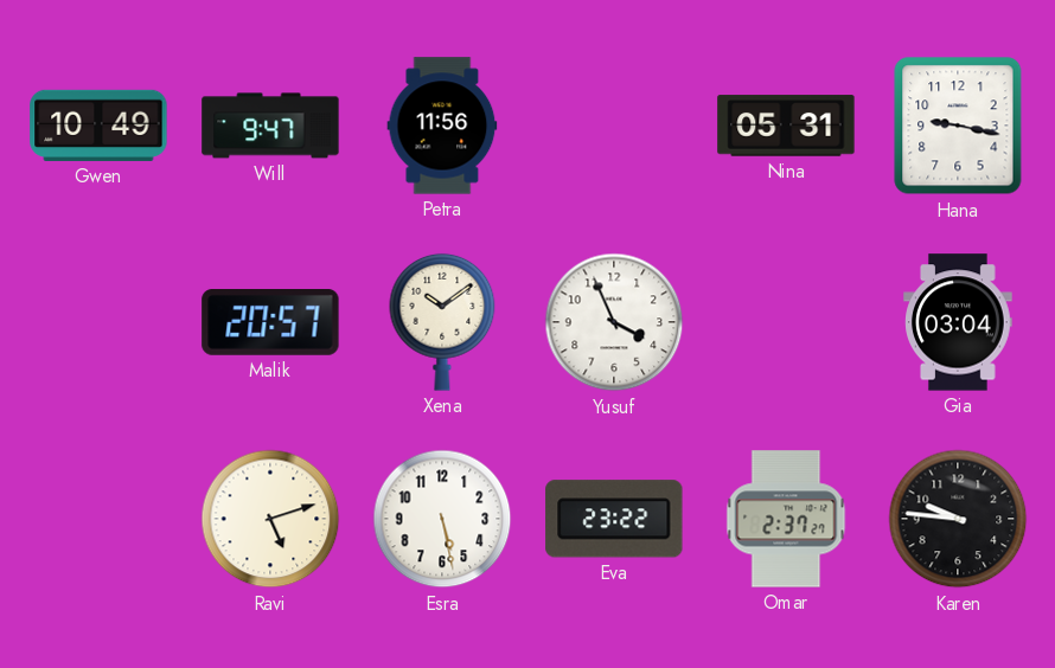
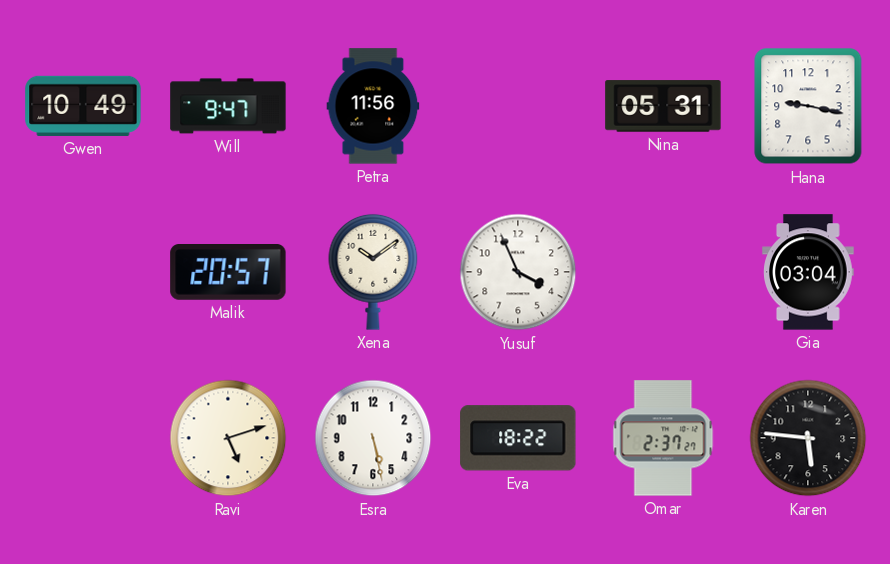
Eva: 23:22 -> 18:22
Karen: 9:46 -> 5:46
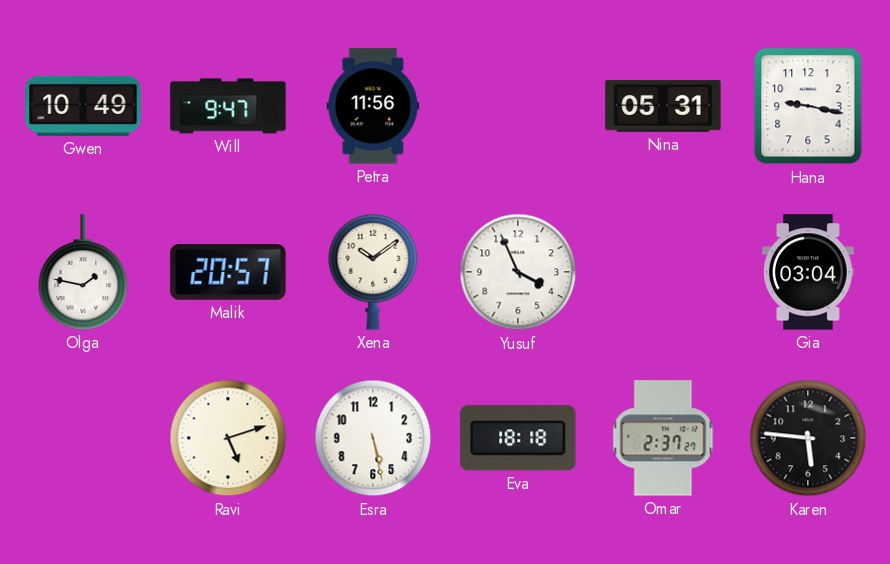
Olga: none -> 1:47
Eva: 18:22 -> 18:18
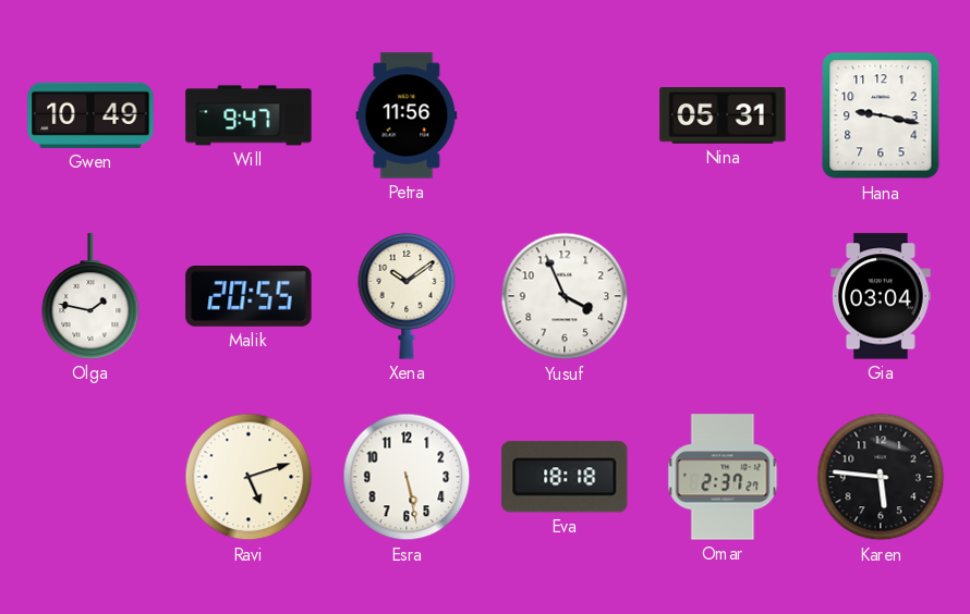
Malik: 20:57 -> 20:55
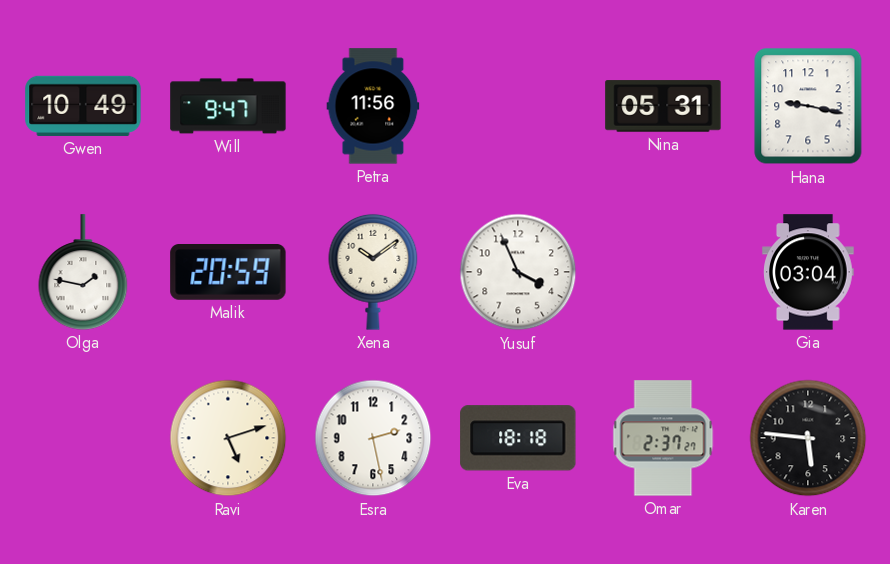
Malik: 20:55 -> 20:59
Esra: 5:28 -> 2:28
